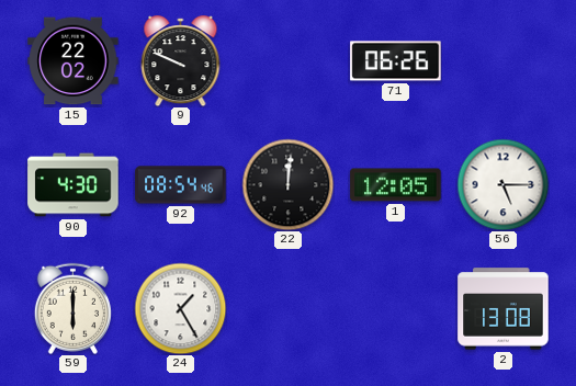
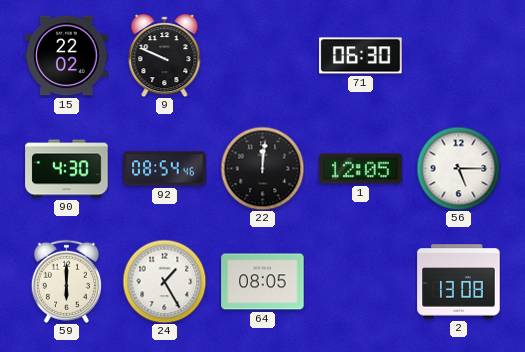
71: 06:26 -> 06:30
64: none -> 08:05
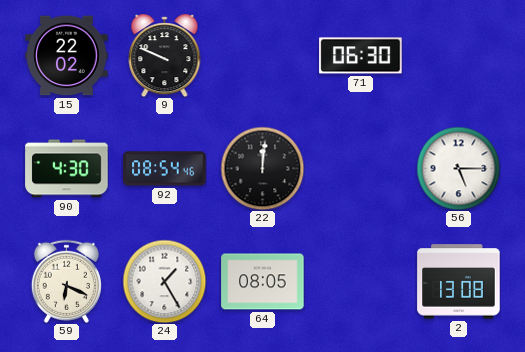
1: 12:05 -> none
59: 6:00 -> 6:19
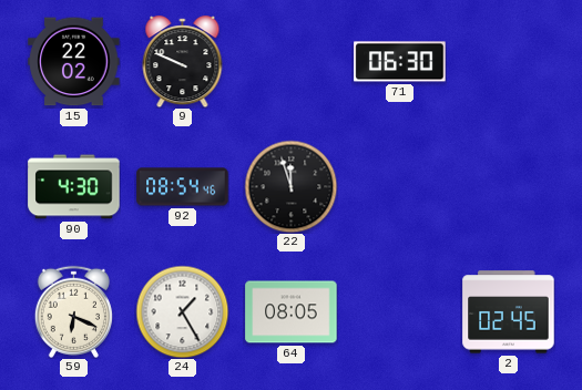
22: 12:01 -> 11:57
56: 5:15 -> none
2: 13:08 -> 02:45
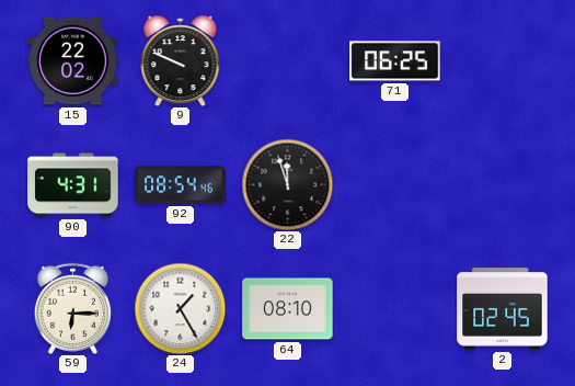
71: 06:30 -> 06:25
90: 4:30 -> 4:31
59: 6:19 -> 6:15
64: 08:05 -> 08:10
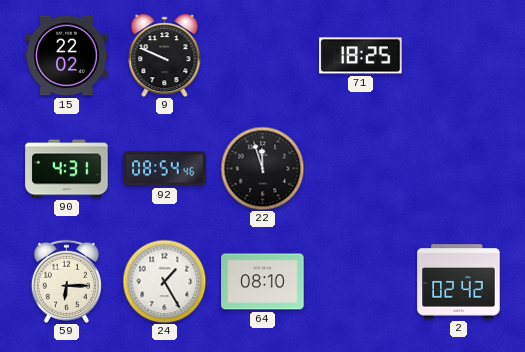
71: 06:25 -> 18:25
2: 02:45 -> 02:42
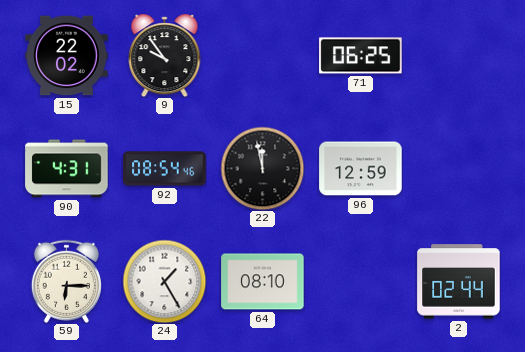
9: 9:49 -> 9:54
71: 18:25 -> 06:25
22: 11:57 -> 11:58
96: none -> 12:59
2: 02:42 -> 02:44
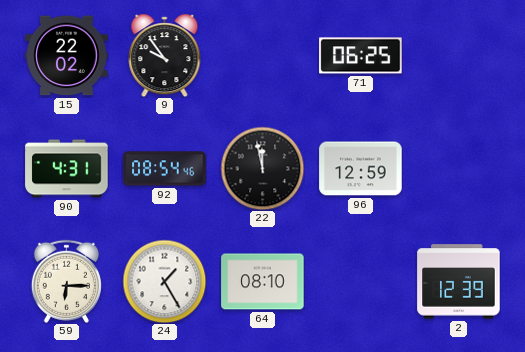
2: 02:44 -> 12:39
